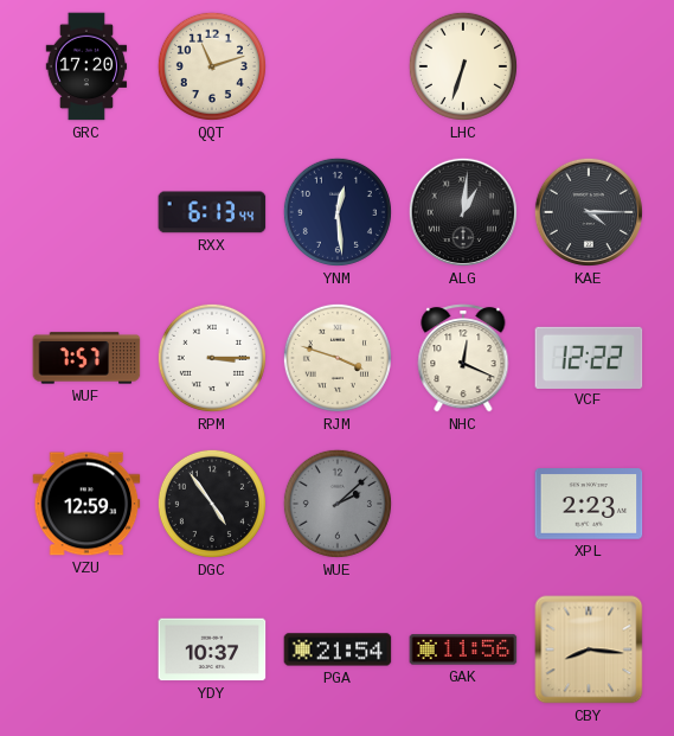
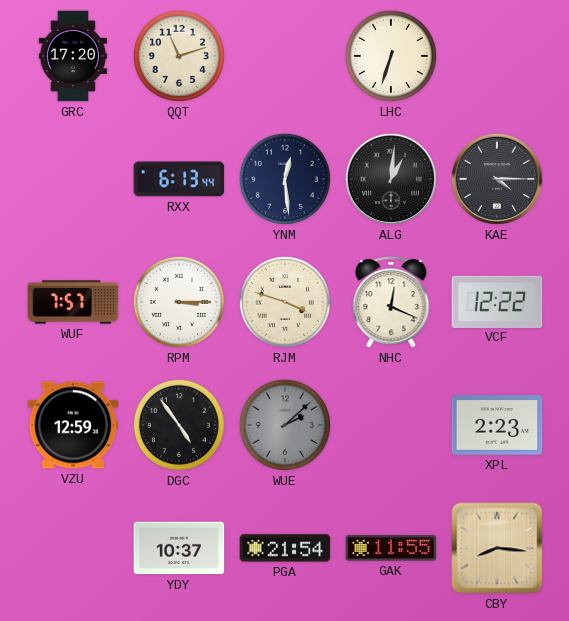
GAK: 11:56 -> 11:55
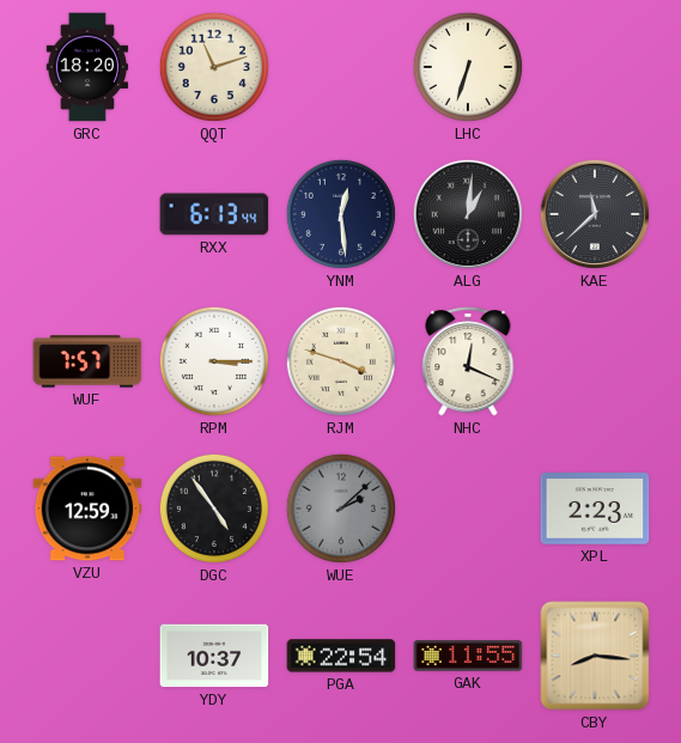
GRC: 17:20 -> 18:20
KAE: 4:15 -> 11:38
VCF: 12:22 -> none
PGA: 21:54 -> 22:54
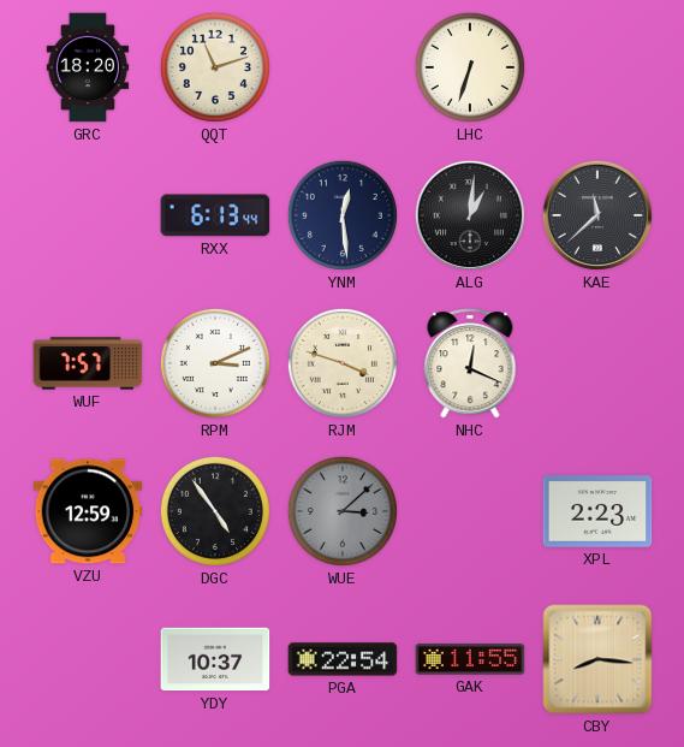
RPM: 3:15 -> 3:11
WUE: 2:08 -> 3:08
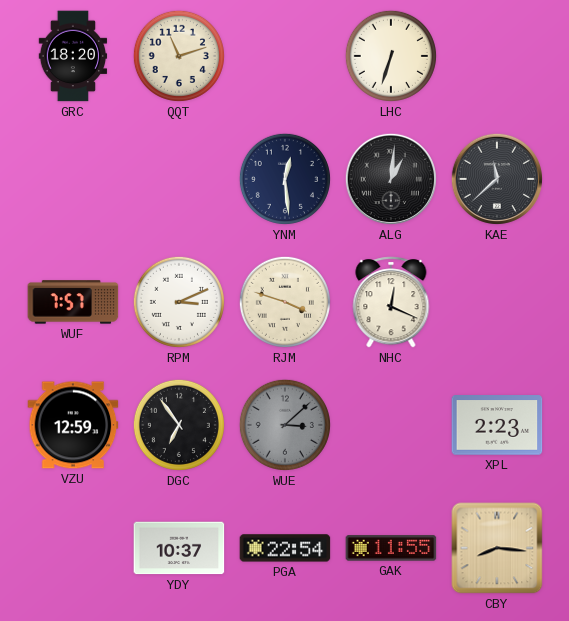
RXX: 6:13 -> none
DGC: 4:54 -> 6:54
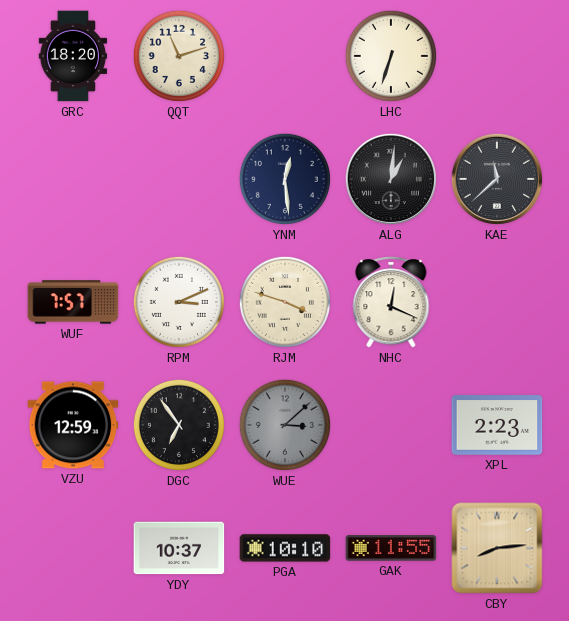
PGA: 22:54 -> 10:10
CBY: 8:16 -> 8:14
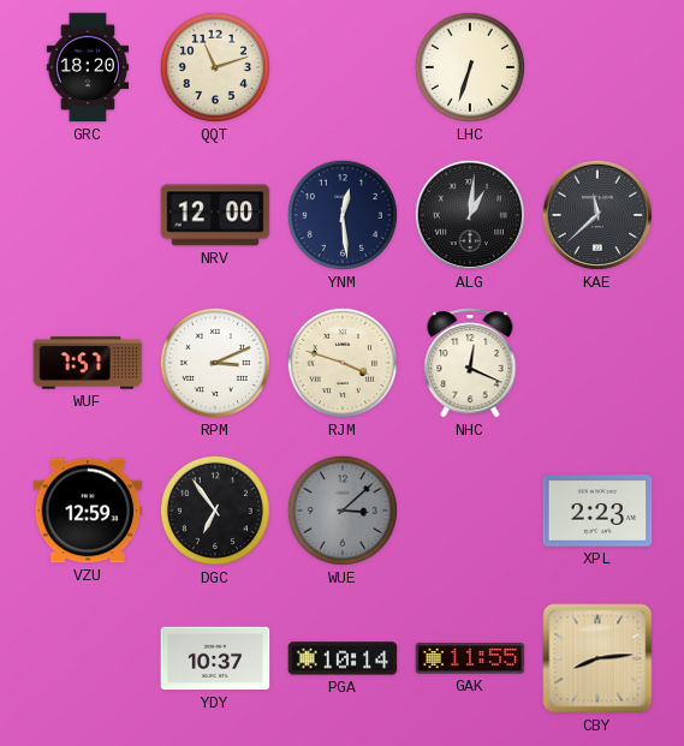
NRV: none -> 12:00
PGA: 10:10 -> 10:14
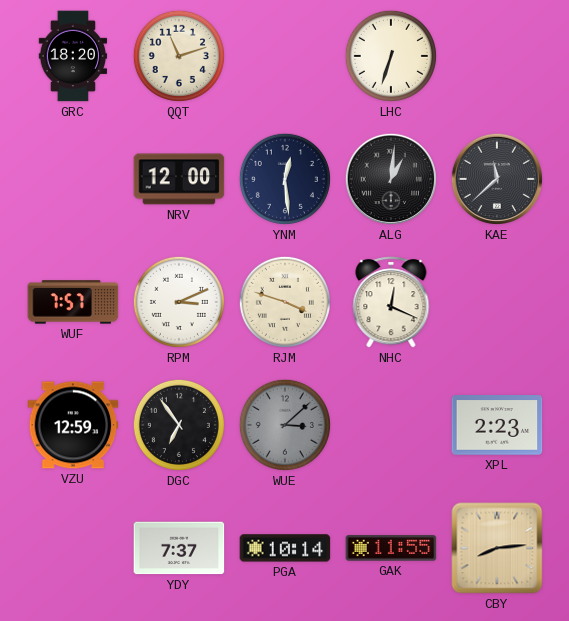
YDY: 10:37 -> 7:37
